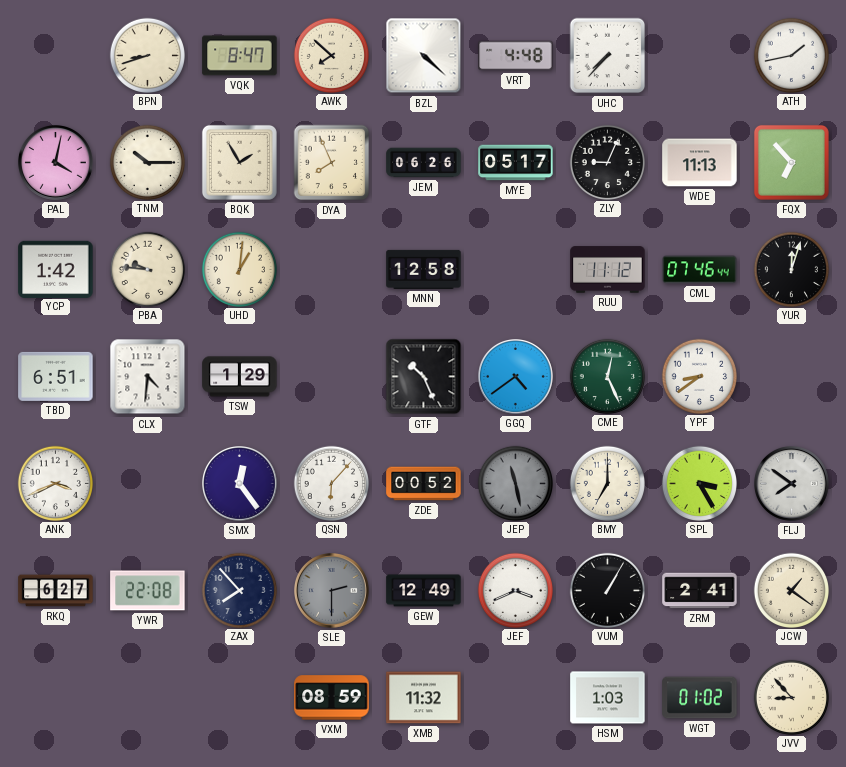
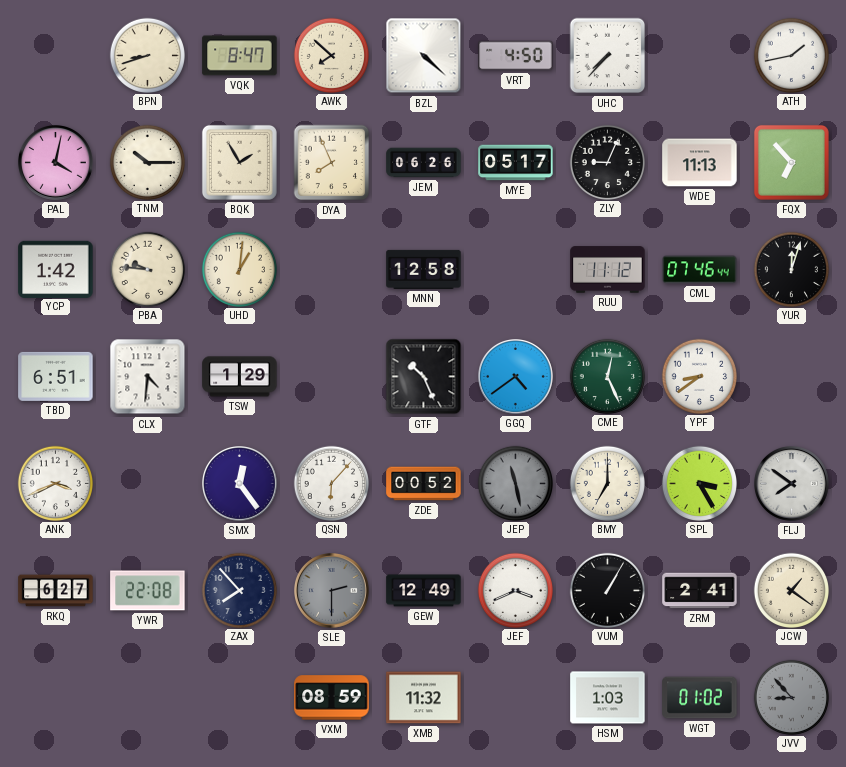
VRT: 4:48 -> 4:50
JVV dial: cream -> grey
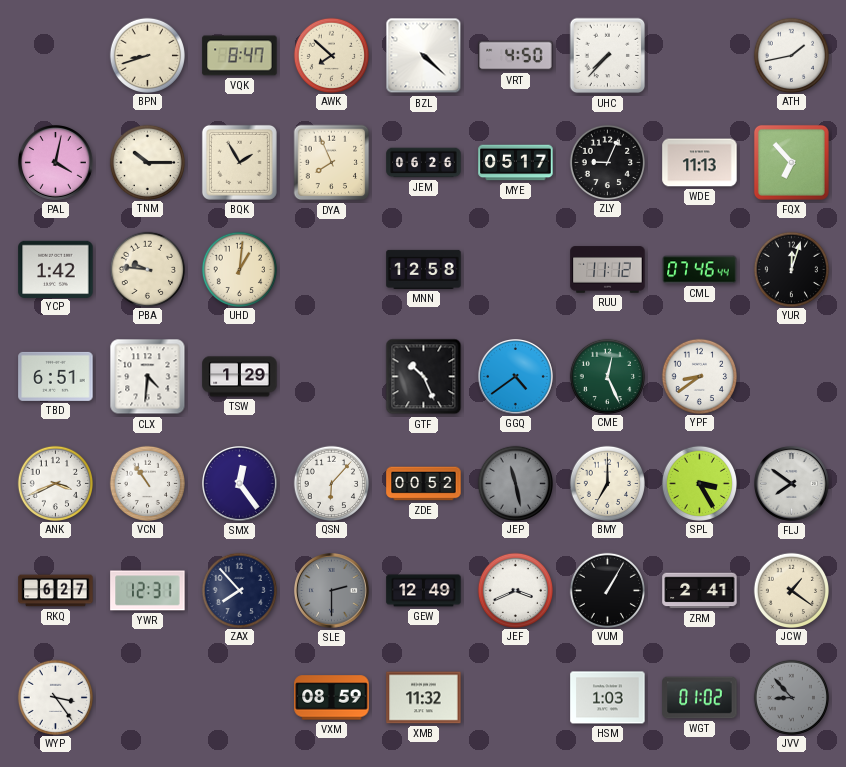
VCN: none -> 10:54
YWR: 22:08 -> 12:31
WYP: none -> 3:24
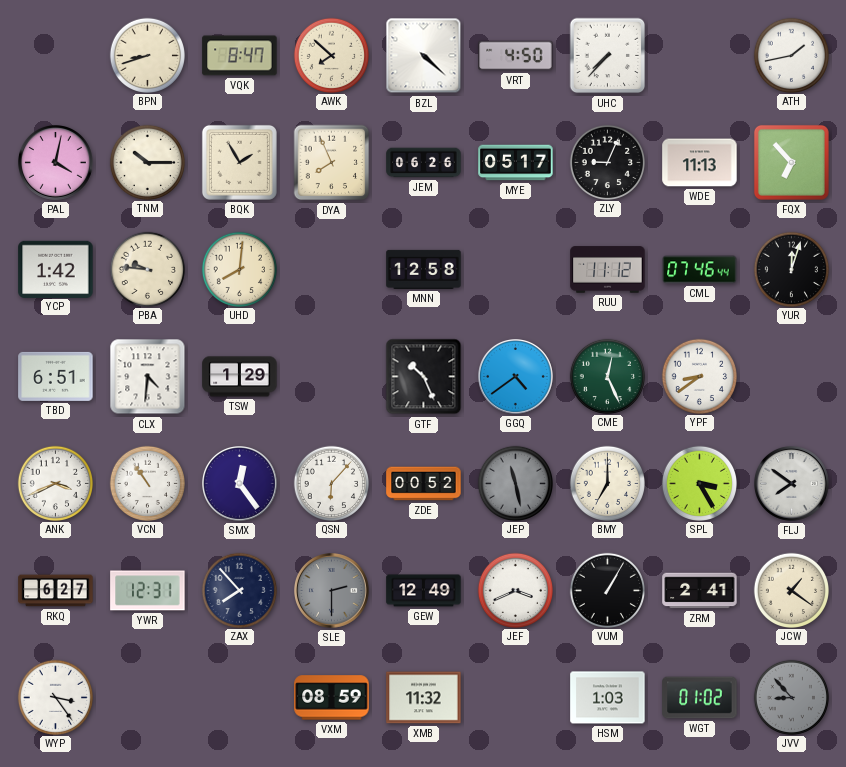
UHD: 1:01 -> 8:01
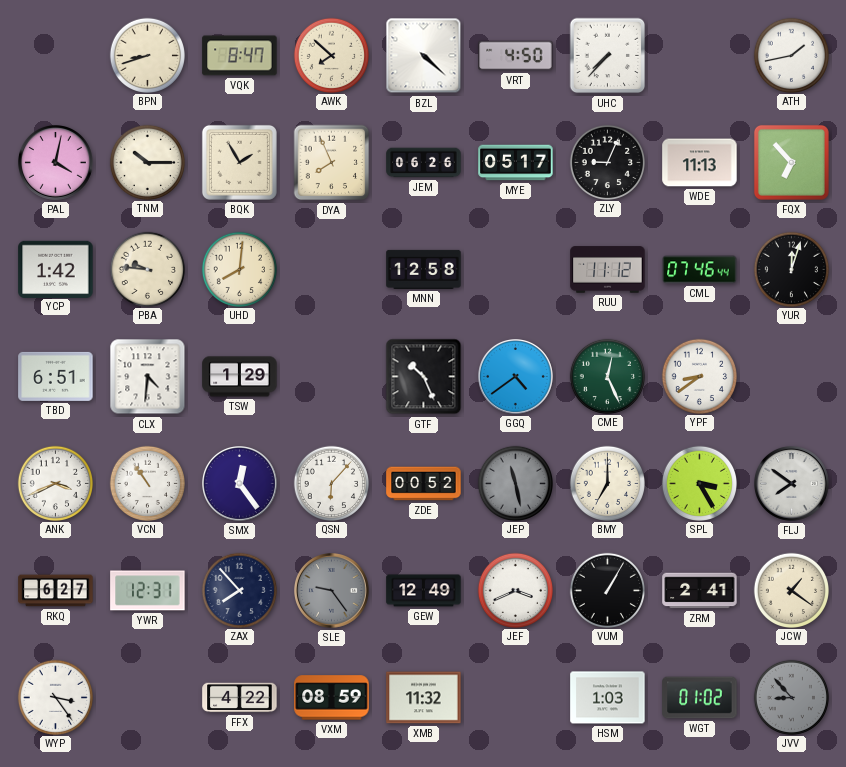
SLE: 2:30 -> 9:24
FFX: none -> 4:22
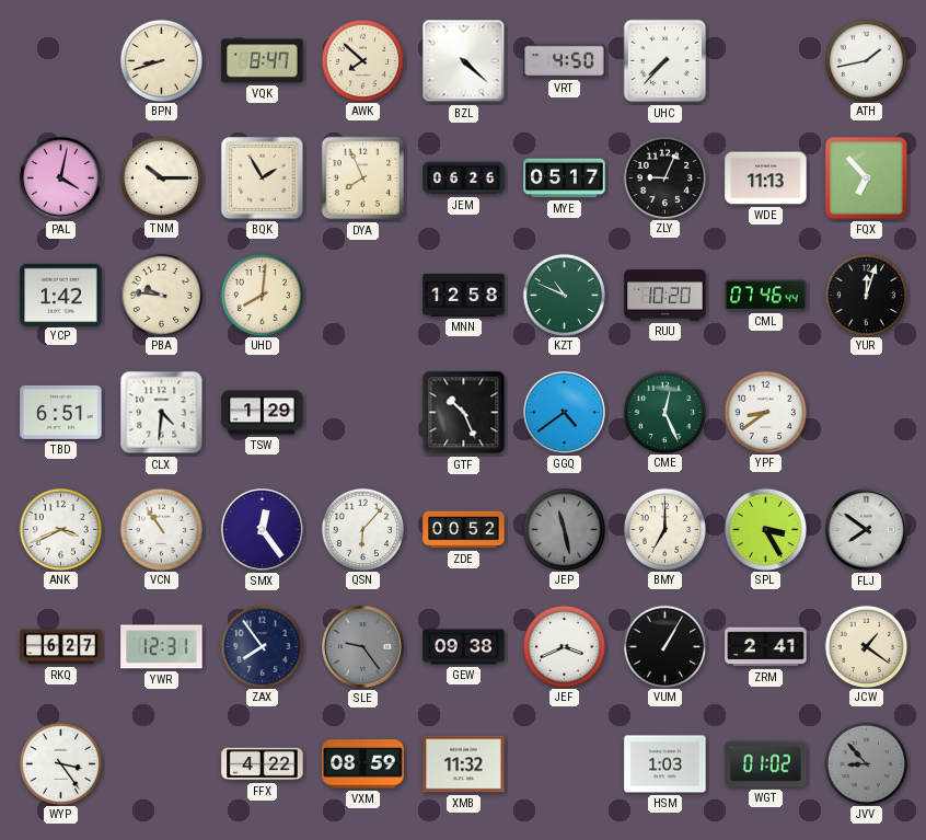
KZT: none -> 10:49
RUU: 11:12 -> 10:20
ZAX: 7:53 -> 7:54
GEW: 12:49 -> 09:38
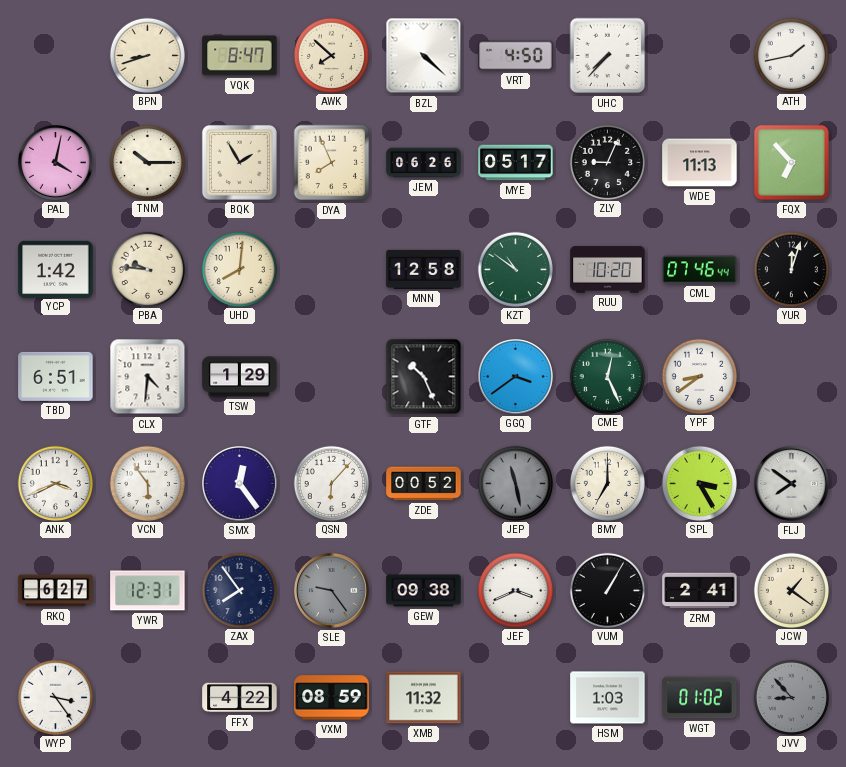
KZT: 10:49 -> 10:51
GGQ: 4:39 -> 3:39
VCN: 10:54 -> 5:54
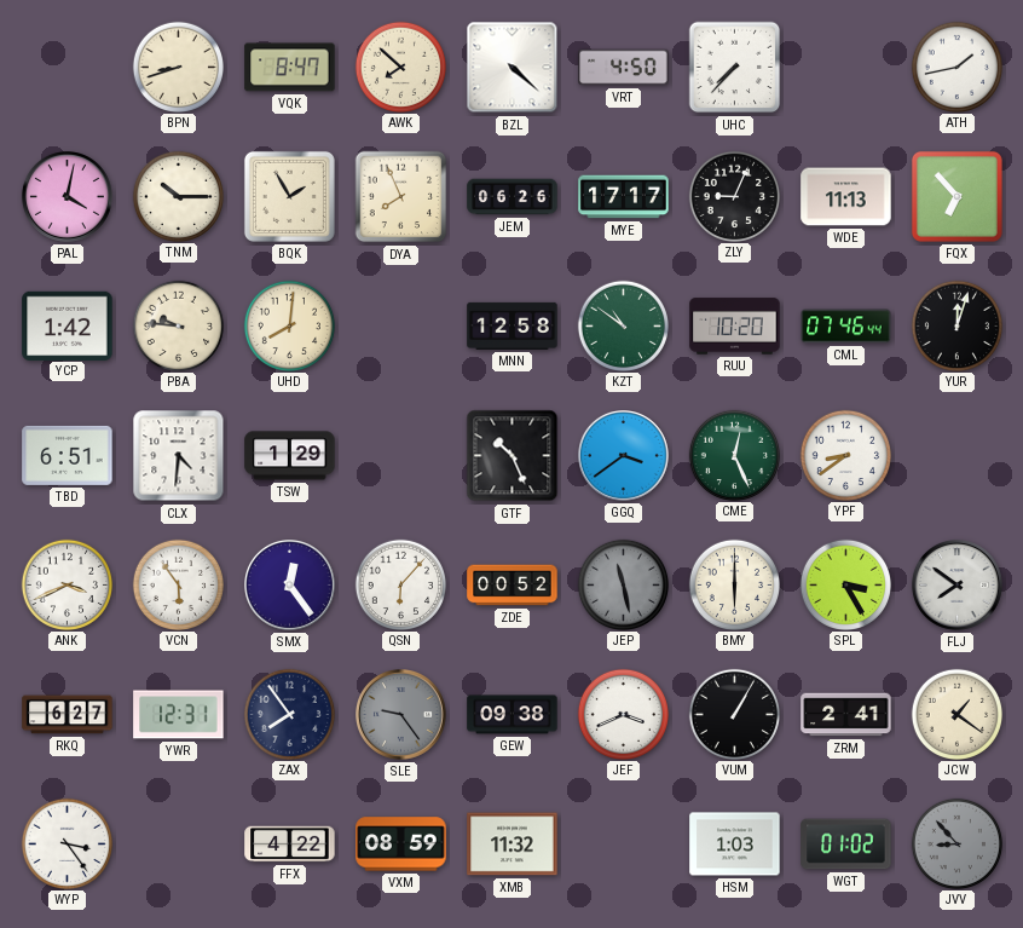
MYE: 05:17 -> 17:17
BMY: 7:00 -> 6:00
